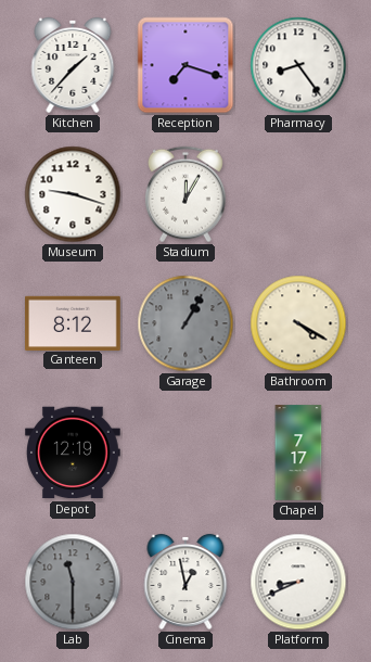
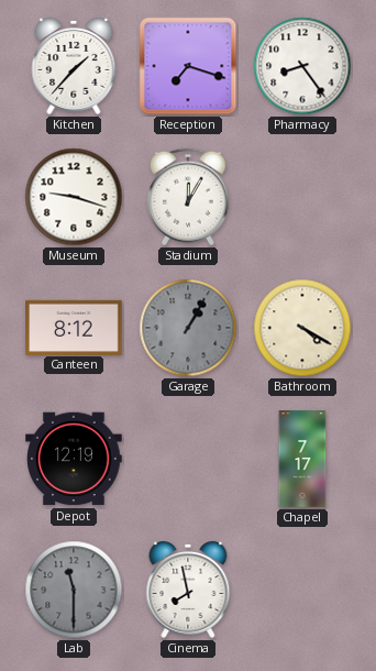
Cinema: 12:58 -> 7:58
Platform: 8:41 -> none
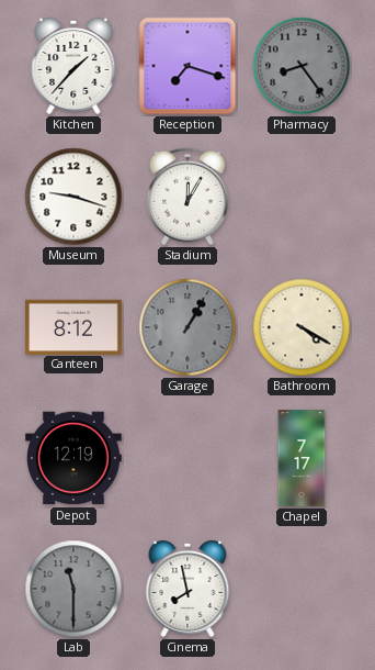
Pharmacy dial: white -> grey
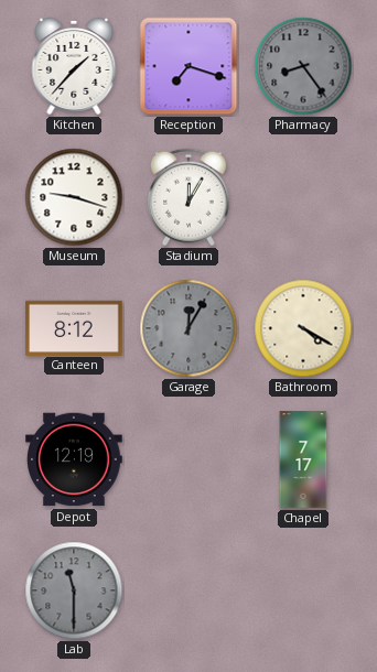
Garage: 1:05 -> 12:05
Cinema: 7:58 -> none
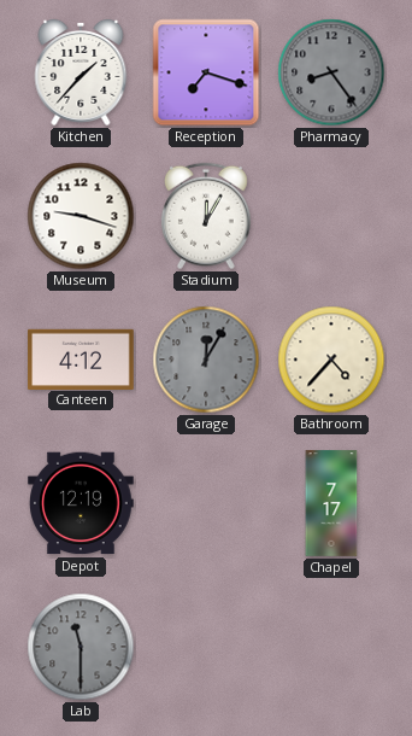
Canteen: 8:12 -> 4:12
Bathroom: 4:20 -> 4:37
